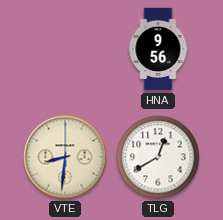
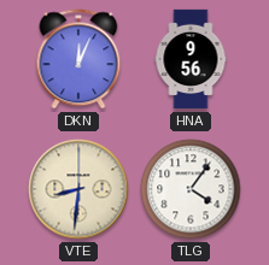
DKN: none -> 12:04
TLG: 12:40 -> 4:06
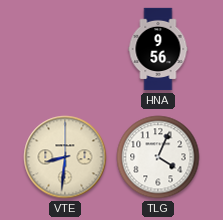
DKN: 12:04 -> none
TLG: 4:06 -> 4:04
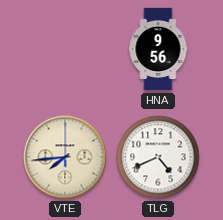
VTE: 8:31 -> 7:44
TLG: 4:04 -> 4:41
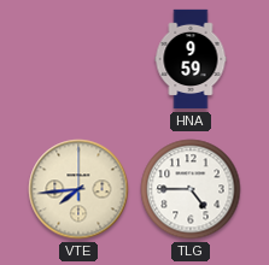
HNA: 9:56 -> 9:59
TLG: 4:41 -> 4:45
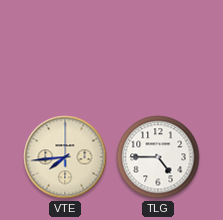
HNA: 9:59 -> none
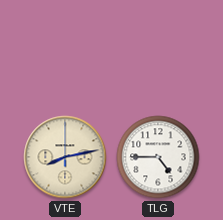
VTE: 7:44 -> 8:13
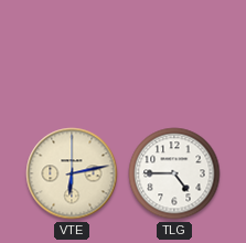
VTE: 8:13 -> 6:13
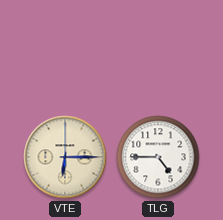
VTE: 6:13 -> 6:15
